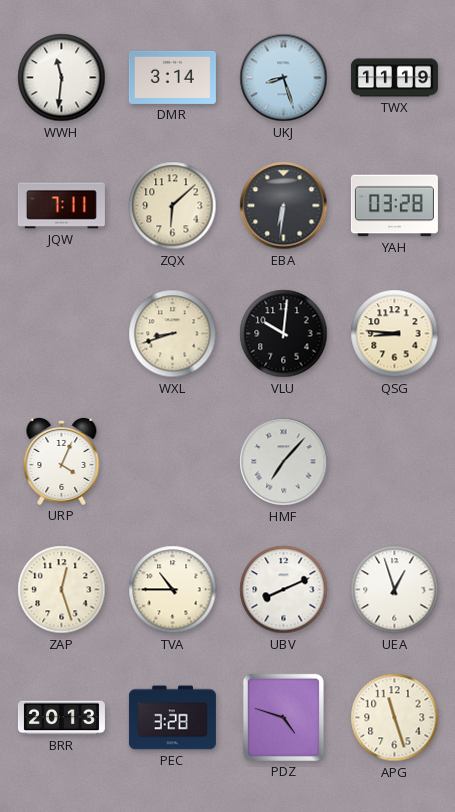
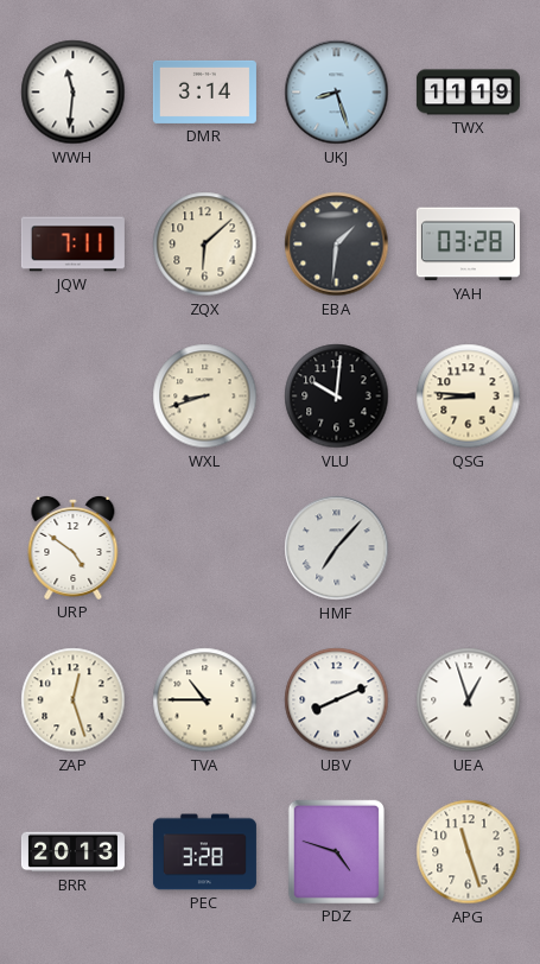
EBA: 6:31 -> 1:31
URP: 4:04 -> 4:51
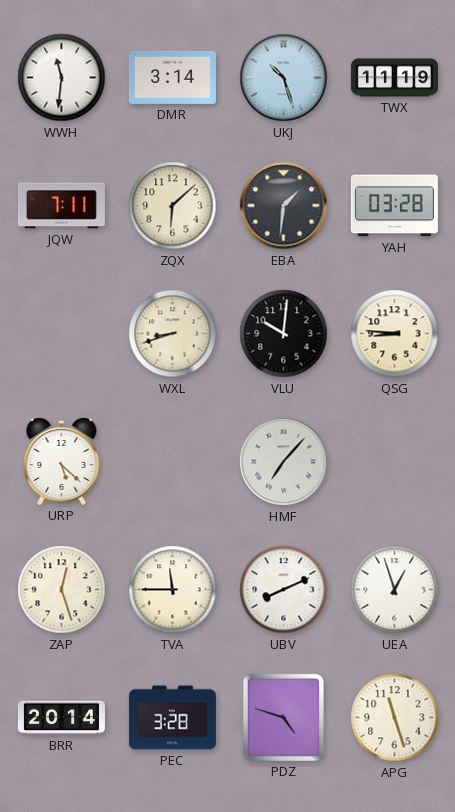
UKJ: 8:27 -> 10:27
URP: 4:51 -> 5:22
TVA: 10:45 -> 11:45
BRR: 20:13 -> 20:14
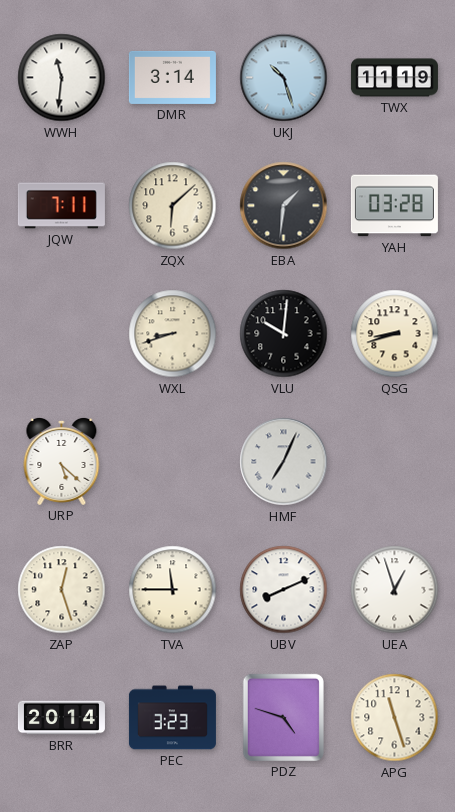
QSG: 8:46 -> 8:42
HMF: 7:07 -> 7:04
PEC: 3:28 -> 3:23
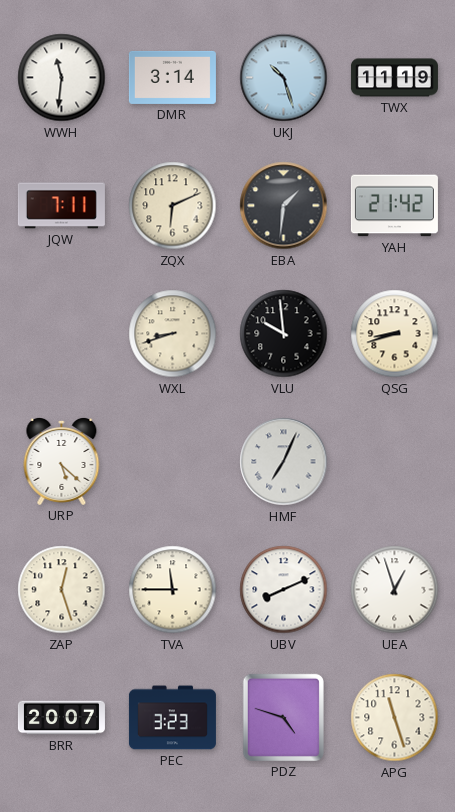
ZQX: 6:08 -> 6:11
YAH: 03:28 -> 21:42
VLU: 10:01 -> 9:59
BRR: 20:14 -> 20:07
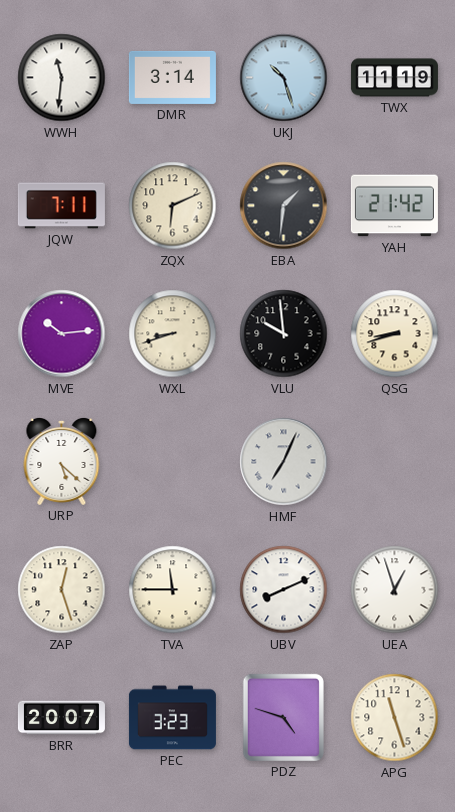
MVE: none -> 10:14
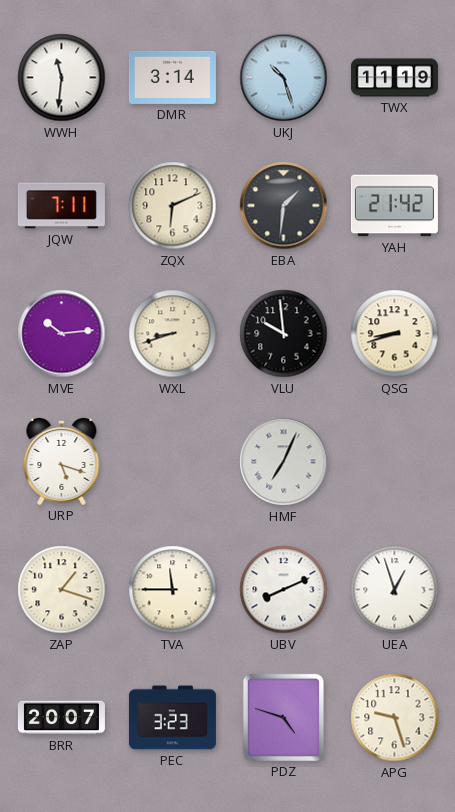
URP: 5:22 -> 5:18
ZAP: 12:27 -> 1:18
APG: 11:27 -> 9:27
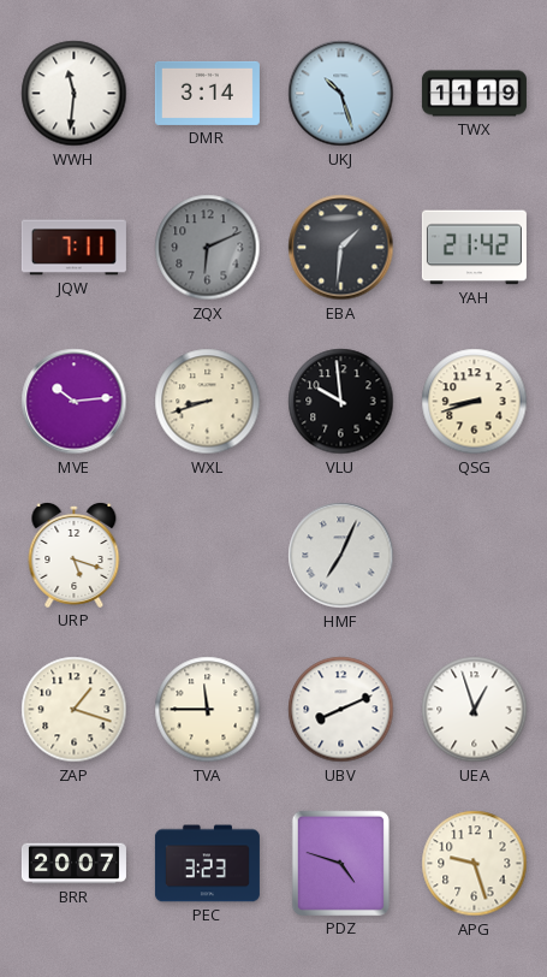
ZQX dial: cream -> grey
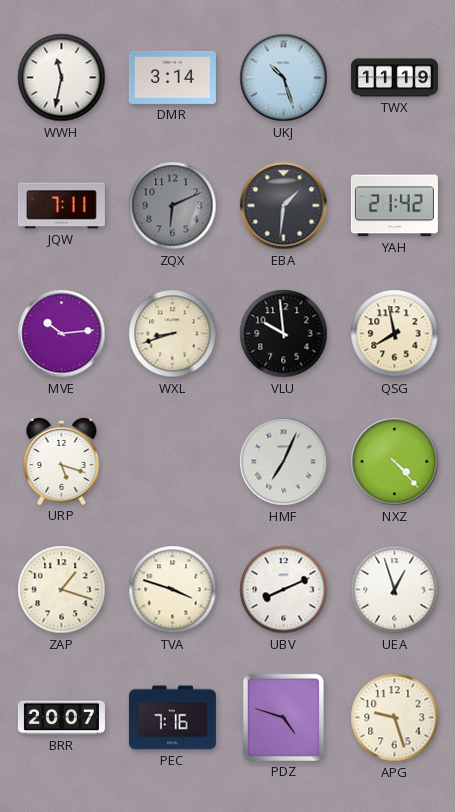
WWH: 11:31 -> 11:32
QSG: 8:42 -> 7:58
NXZ: none -> 4:23
TVA: 11:45 -> 3:48
PEC: 3:23 -> 7:16
